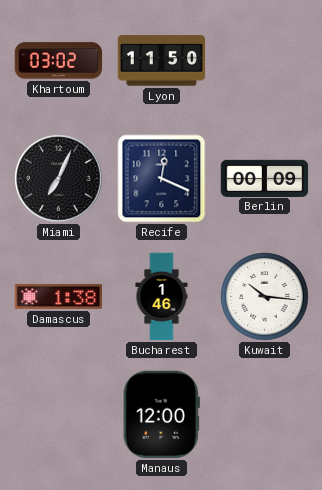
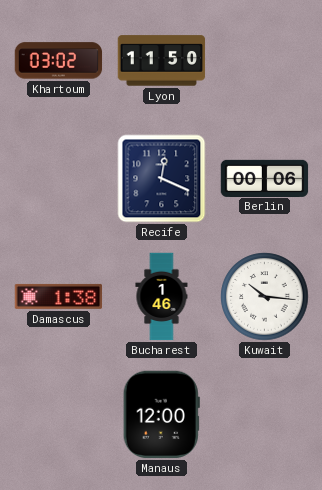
Miami: 7:04 -> none
Berlin: 00:09 -> 00:06
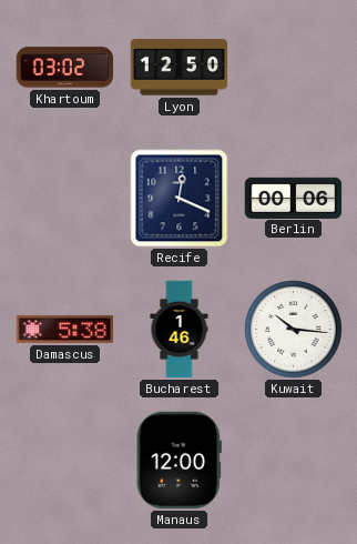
Lyon: 11:50 -> 12:50
Damascus: 1:38 -> 5:38
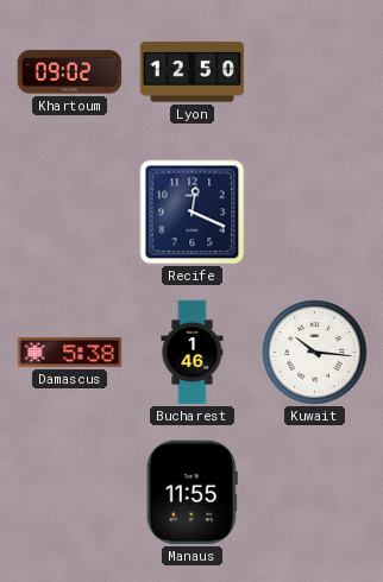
Khartoum: 03:02 -> 09:02
Berlin: 00:06 -> none
Manaus: 12:00 -> 11:55
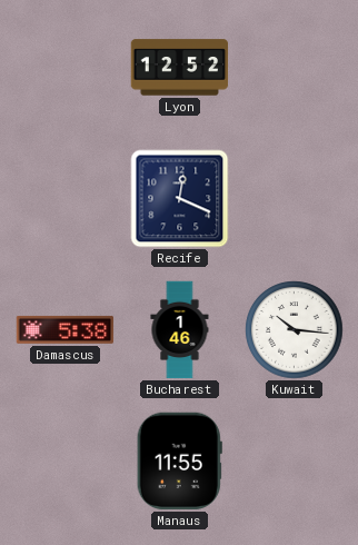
Khartoum: 09:02 -> none
Lyon: 12:50 -> 12:52
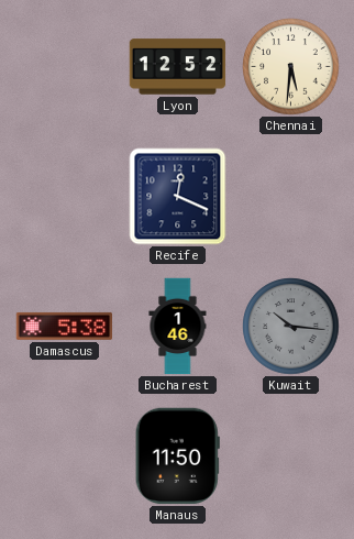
Chennai: none -> 5:31
Kuwait dial: white -> grey
Manaus: 11:55 -> 11:50
